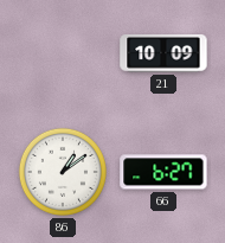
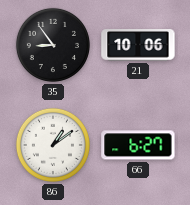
35: none -> 8:54
21: 10:09 -> 10:06
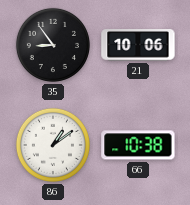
66: 6:27 -> 10:38
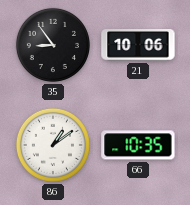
66: 10:38 -> 10:35
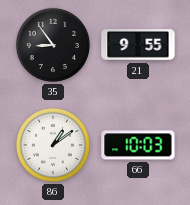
21: 10:06 -> 9:55
66: 10:35 -> 10:03
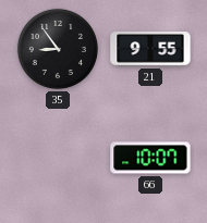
86: 1:09 -> none
66: 10:03 -> 10:07
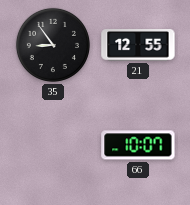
21: 9:55 -> 12:55
